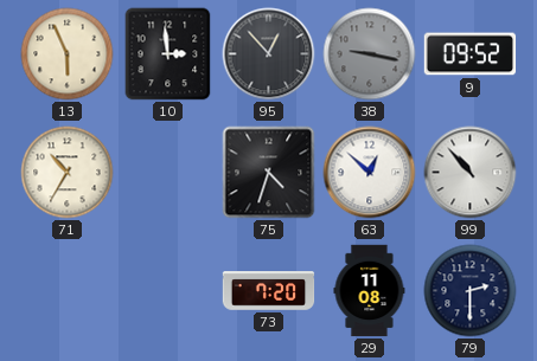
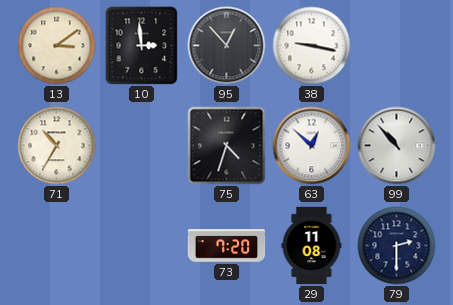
13: 5:56 -> 3:09
38 dial: grey -> white
9: 09:52 -> none
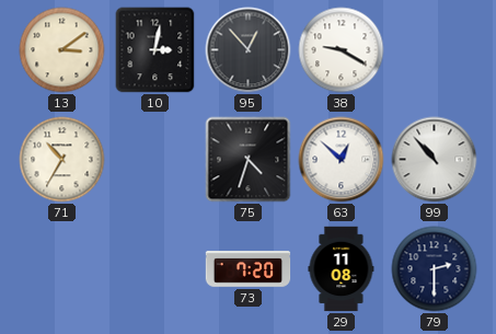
10: 2:59 -> 3:02
38: 9:17 -> 9:20
